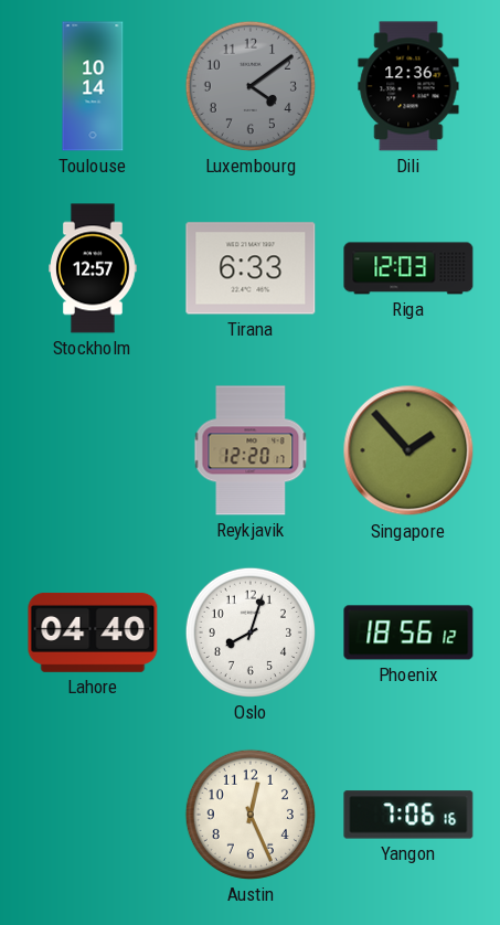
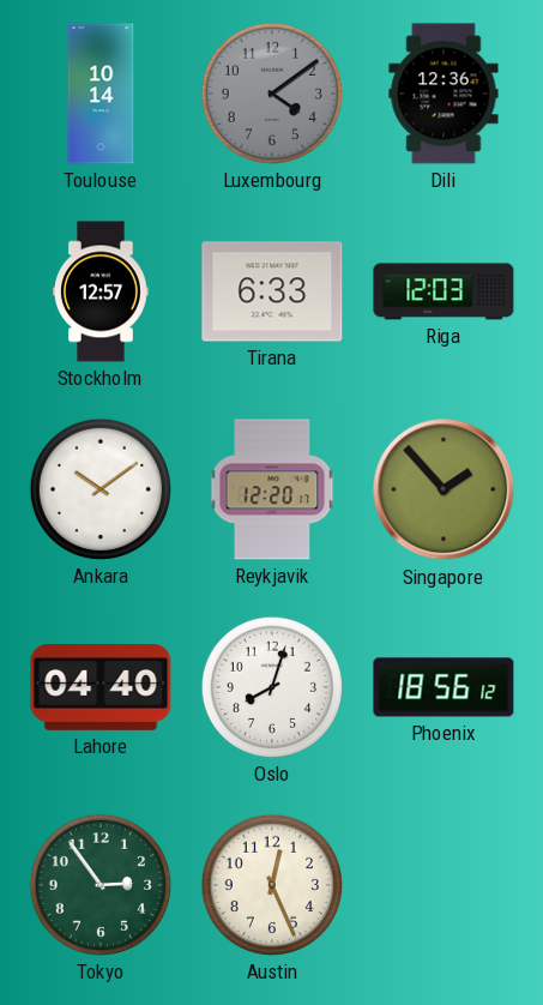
Ankara: none -> 10:09
Tokyo: none -> 2:54
Yangon: 7:06 -> none
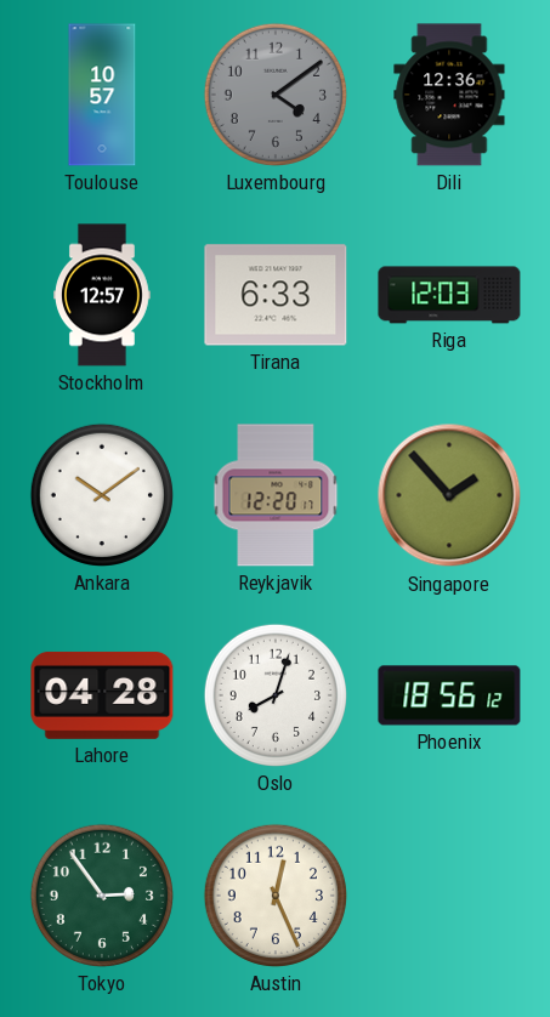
Toulouse: 10:14 -> 10:57
Lahore: 04:40 -> 04:28
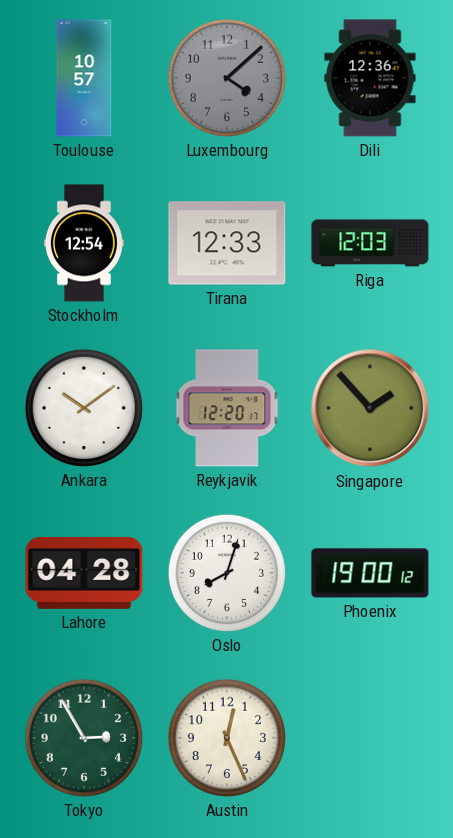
Luxembourg: 4:09 -> 4:08
Stockholm: 12:57 -> 12:54
Tirana: 6:33 -> 12:33
Phoenix: 18:56 -> 19:00
Tokyo: 2:54 -> 2:55
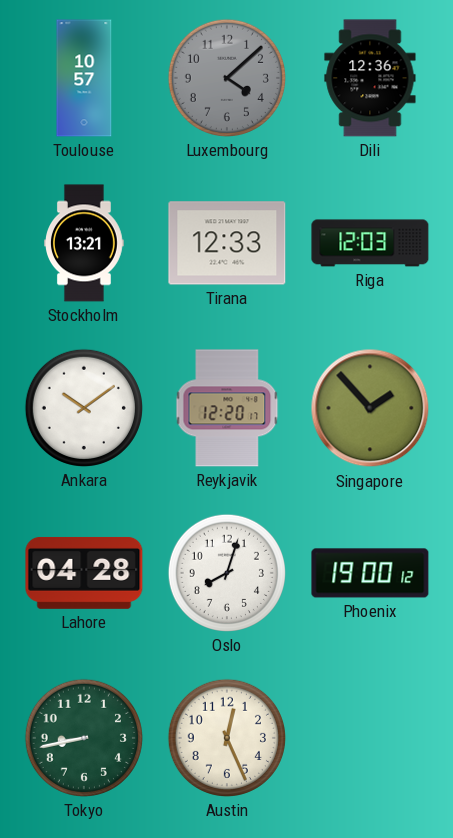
Stockholm: 12:54 -> 13:21
Tokyo: 2:55 -> 8:43
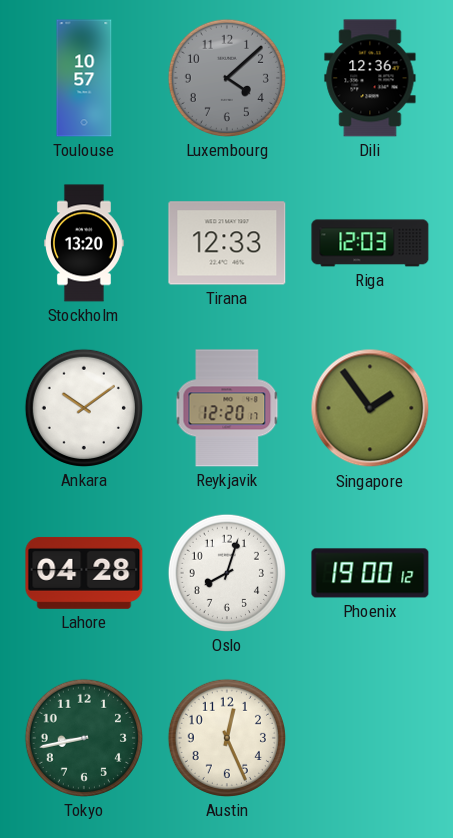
Stockholm: 13:21 -> 13:20
Singapore: 1:53 -> 1:54
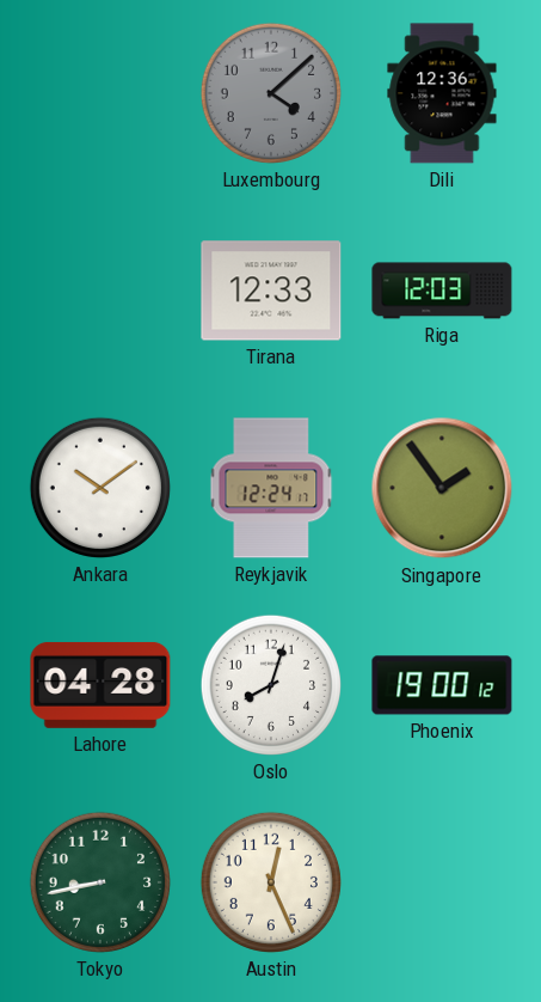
Toulouse: 10:57 -> none
Stockholm: 13:20 -> none
Reykjavik: 12:20 -> 12:24
